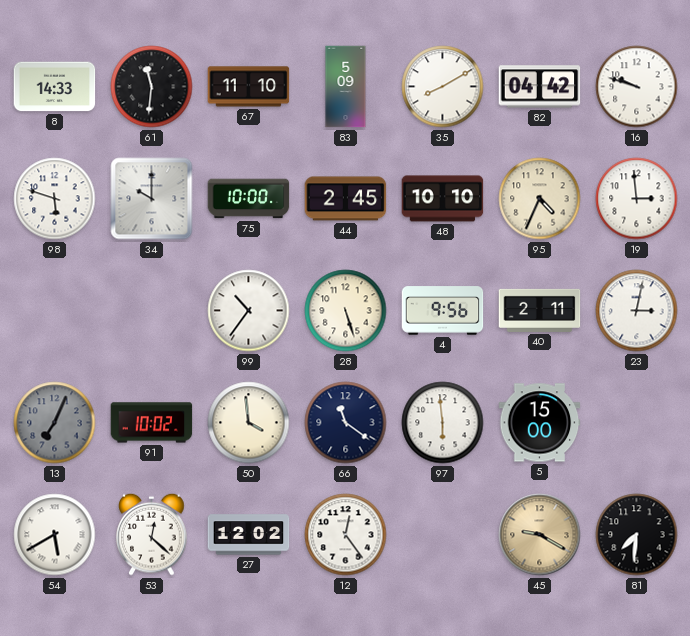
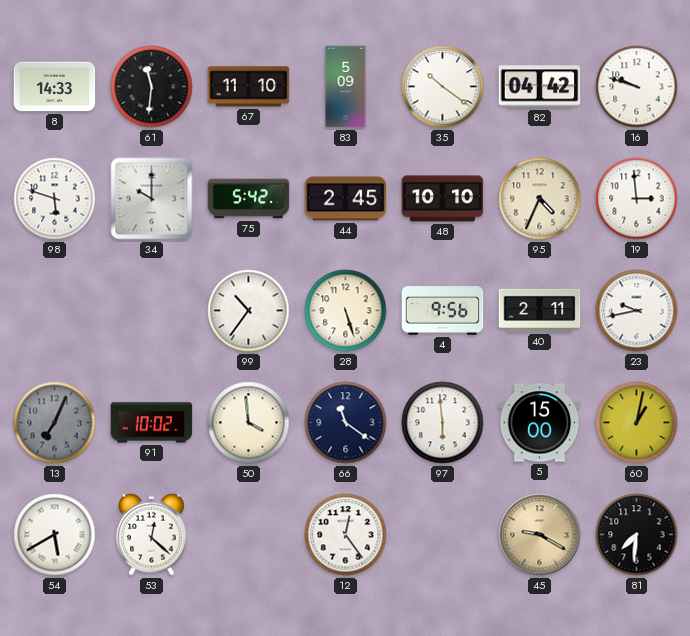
35: 8:10 -> 10:21
75: 10:00 -> 5:42
23: 3:02 -> 9:43
60: none -> 1:02
27: 12:02 -> none
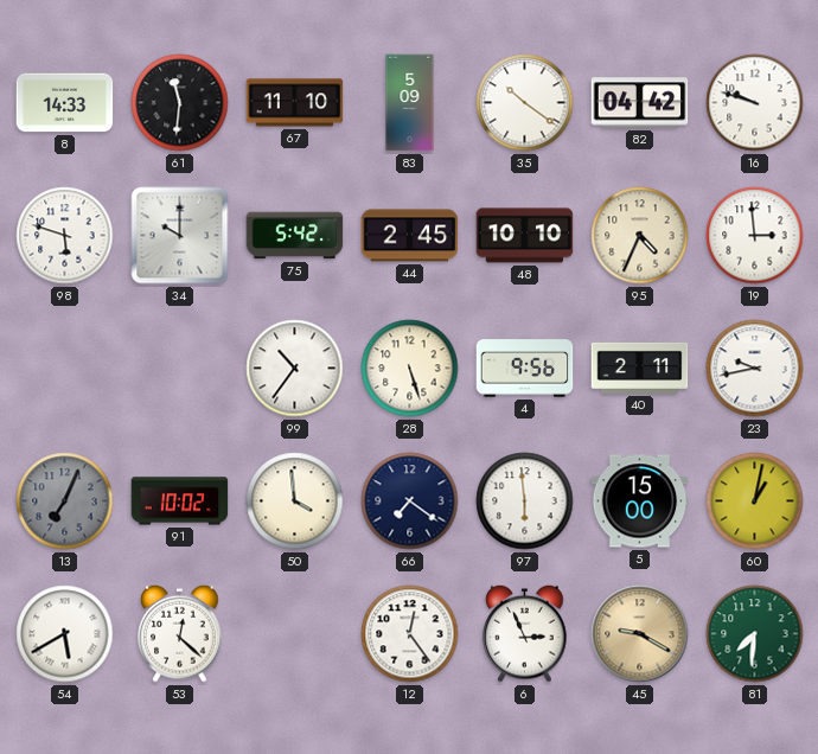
66: 11:21 -> 7:21
6: none -> 2:56
81 dial: black -> green
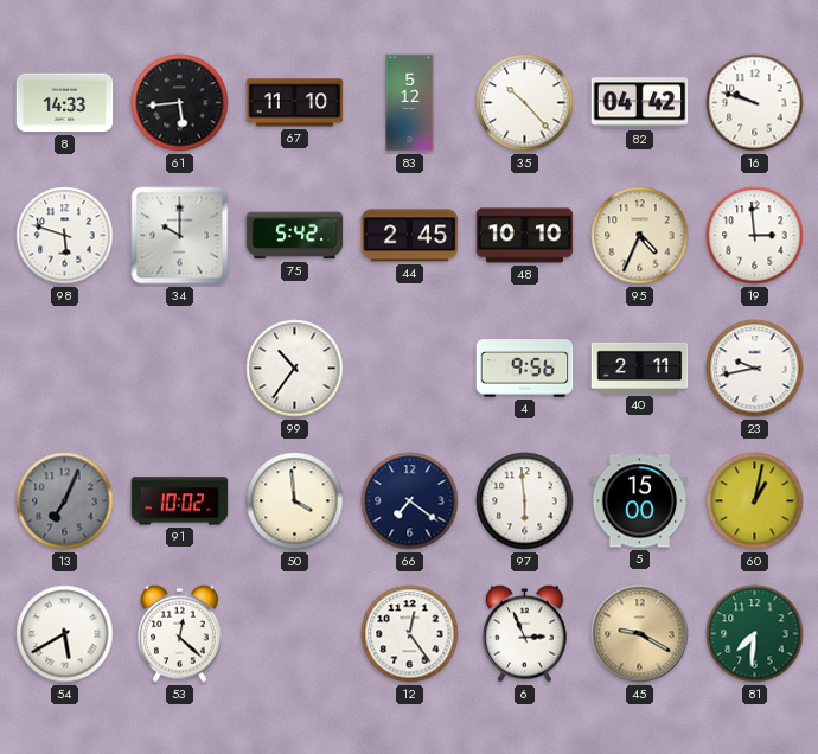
61: 11:31 -> 5:44
83: 5:09 -> 5:12
35: 10:21 -> 10:23
28: 5:27 -> none
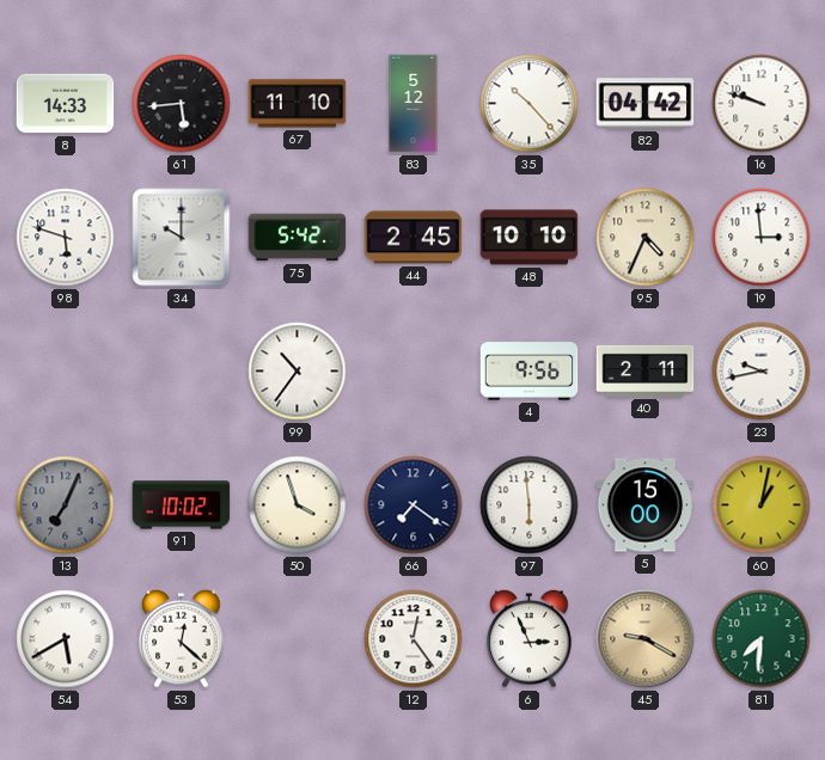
50: 3:59 -> 3:57
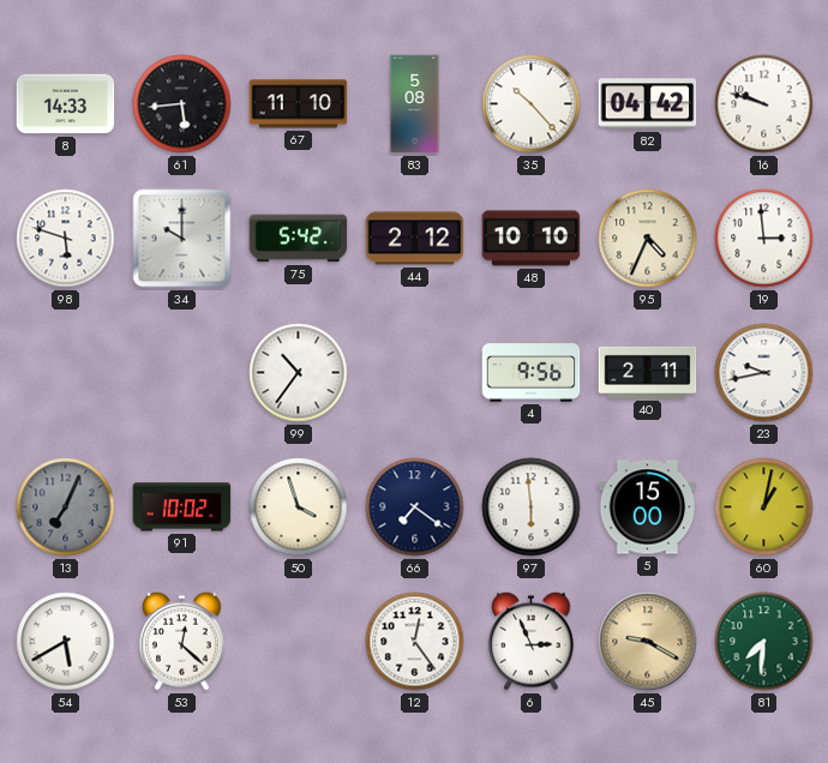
83: 5:12 -> 5:08
44: 2:45 -> 2:12
